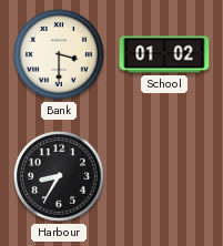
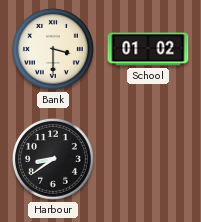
Harbour: 8:35 -> 8:39
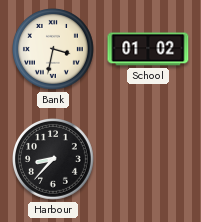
Bank: 3:30 -> 3:32
Harbour: 8:39 -> 8:37
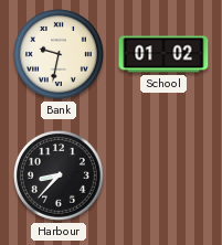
Bank: 3:32 -> 9:32
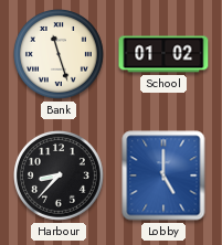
Bank: 9:32 -> 11:27
Lobby: none -> 5:00
